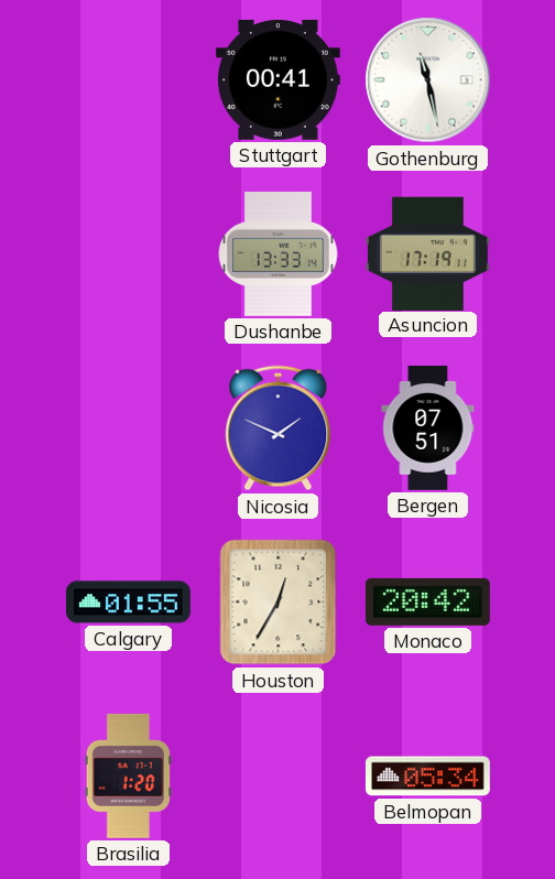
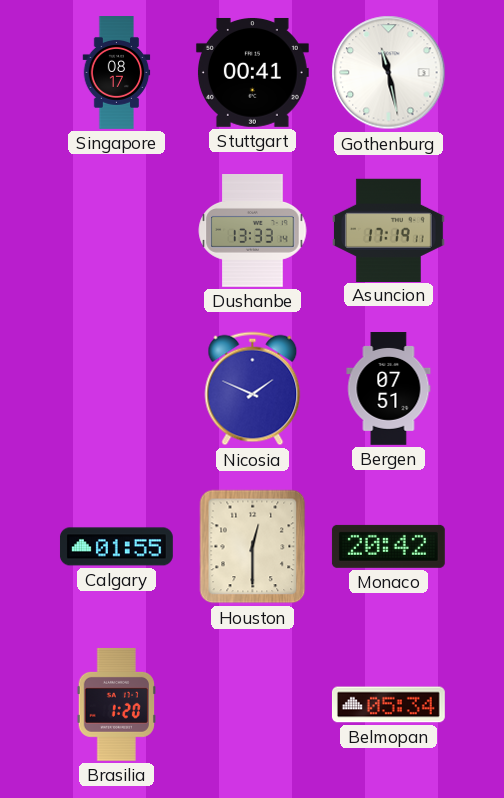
Singapore: none -> 08:17
Houston: 12:35 -> 12:30
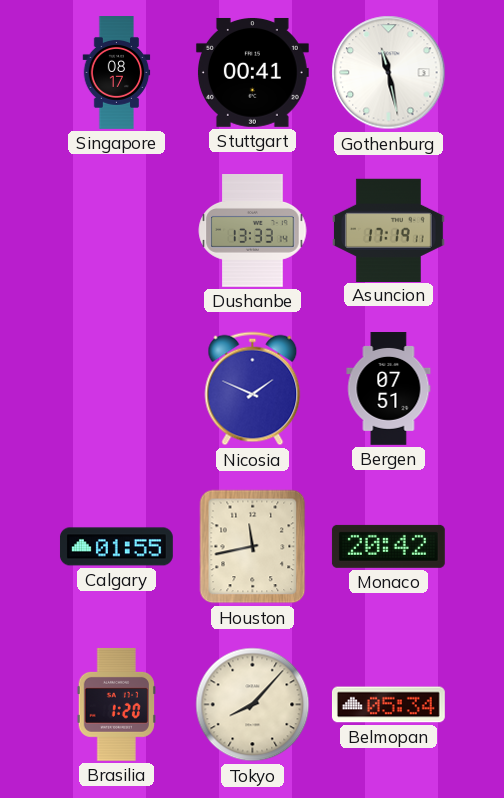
Houston: 12:30 -> 11:43
Tokyo: none -> 8:07
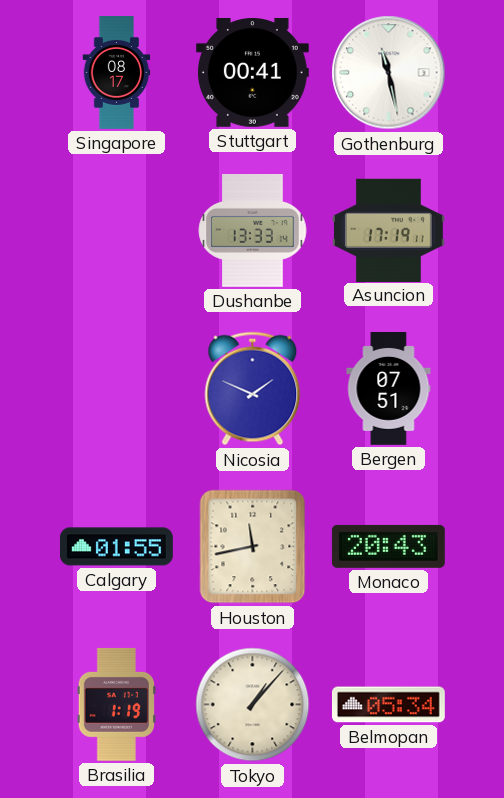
Monaco: 20:42 -> 20:43
Brasilia: 1:20 -> 1:19
Tokyo: 8:07 -> 1:07
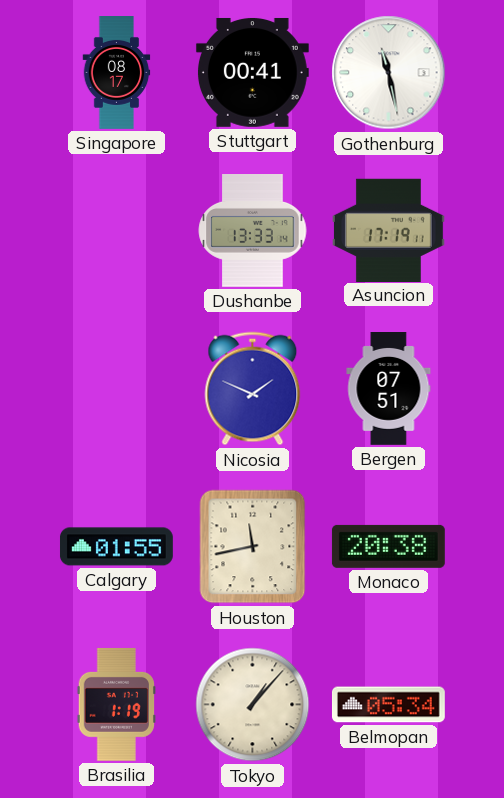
Monaco: 20:43 -> 20:38
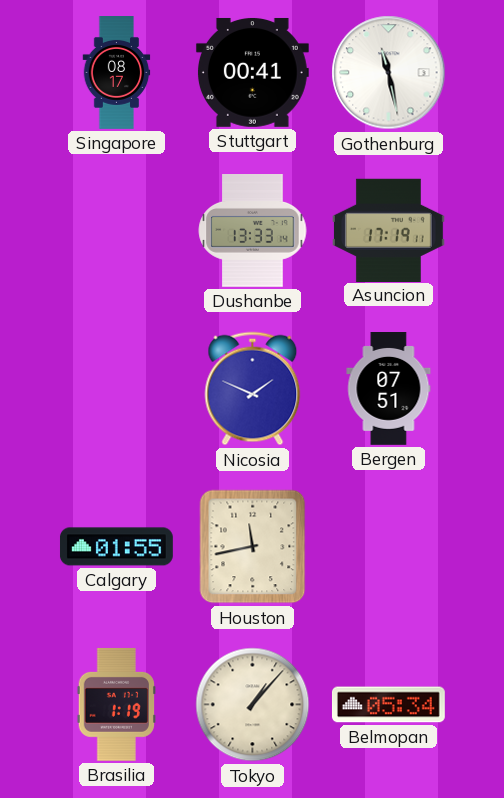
Monaco: 20:38 -> none
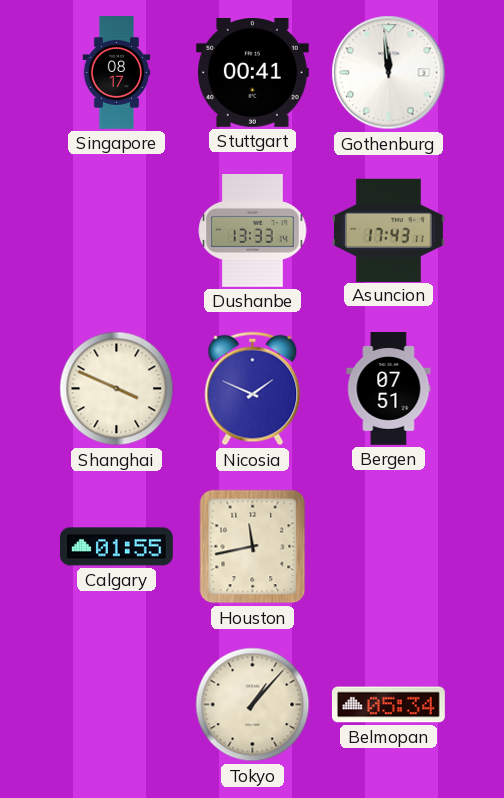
Gothenburg: 11:28 -> 11:59
Asuncion: 17:19 -> 17:43
Shanghai: none -> 3:49
Brasilia: 1:19 -> none
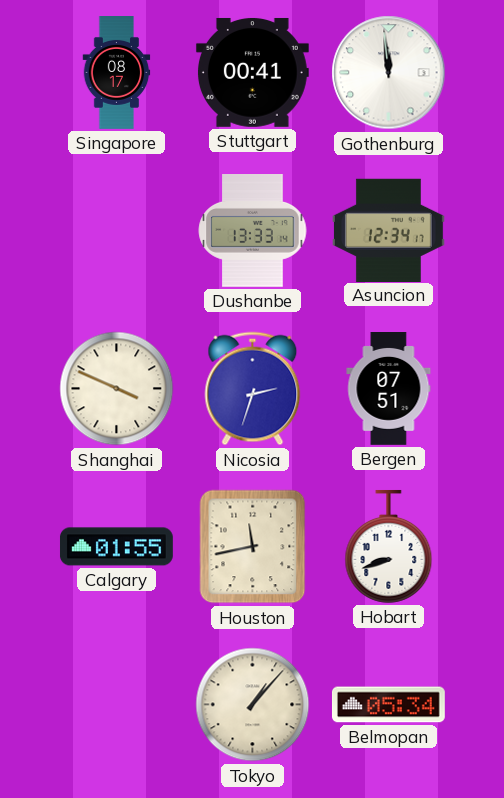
Asuncion: 17:43 -> 12:34
Nicosia: 1:49 -> 2:33
Hobart: none -> 8:42
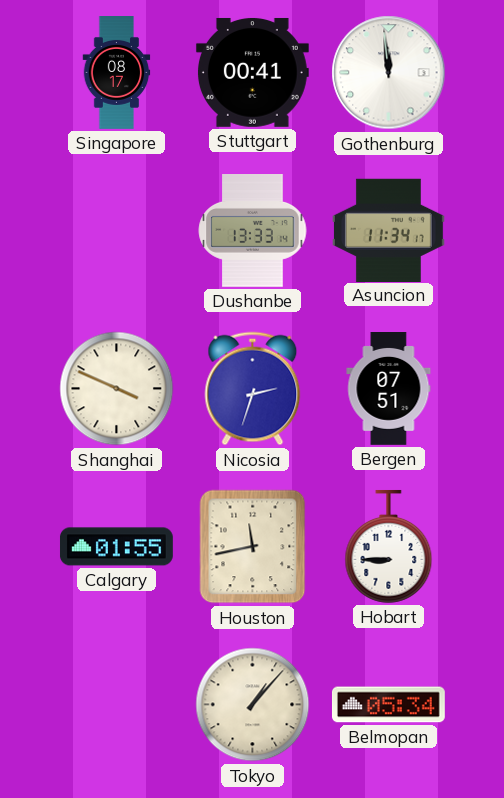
Asuncion: 12:34 -> 11:34
Hobart: 8:42 -> 8:45
